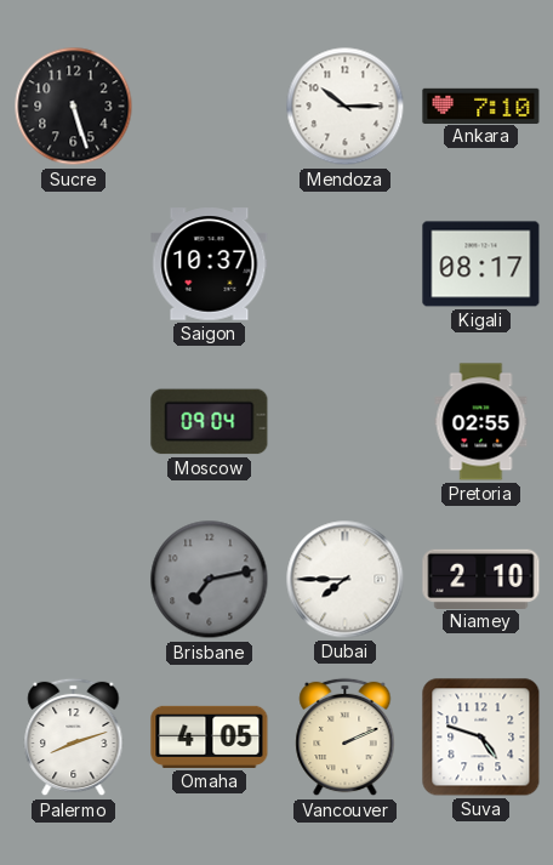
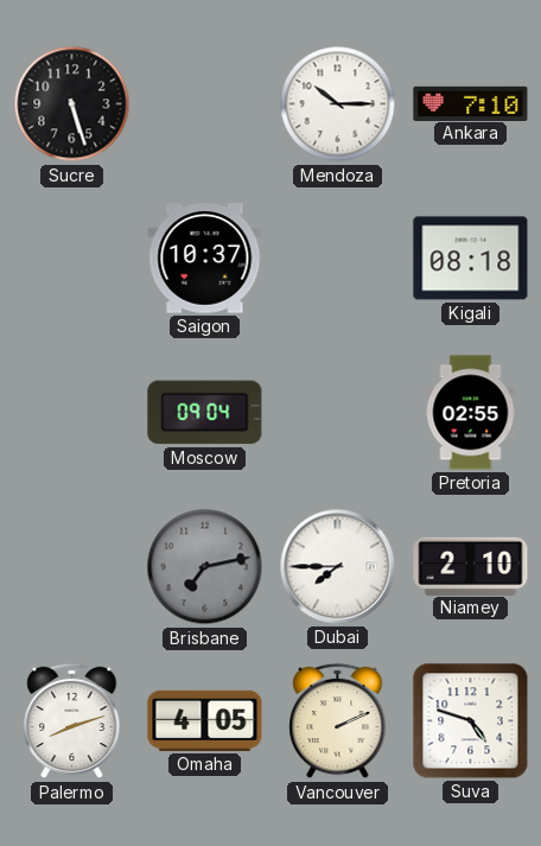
Kigali: 08:17 -> 08:18
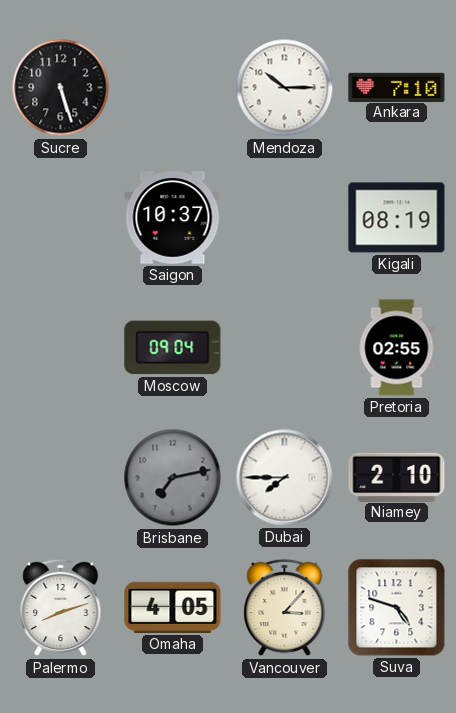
Kigali: 08:18 -> 08:19
Vancouver: 2:11 -> 3:07
